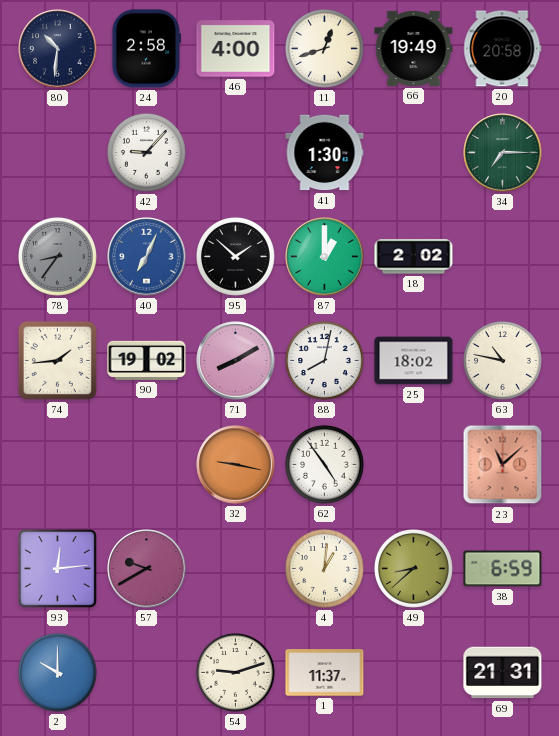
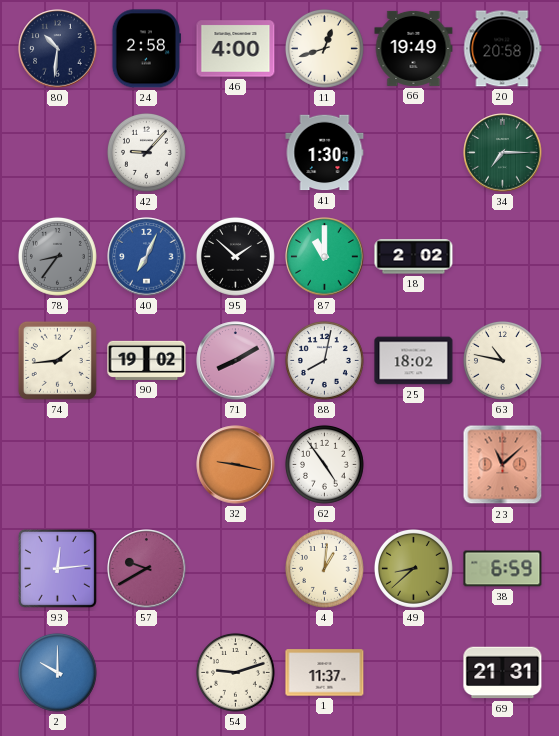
87: 1:00 -> 11:00
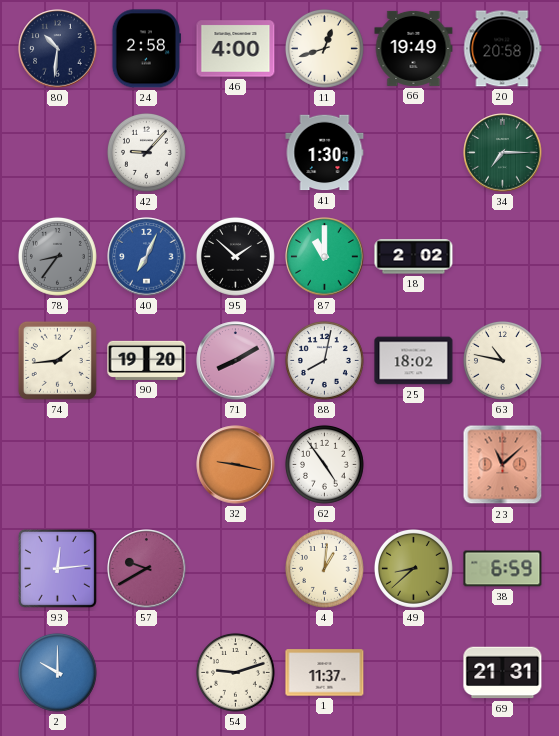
90: 19:02 -> 19:20
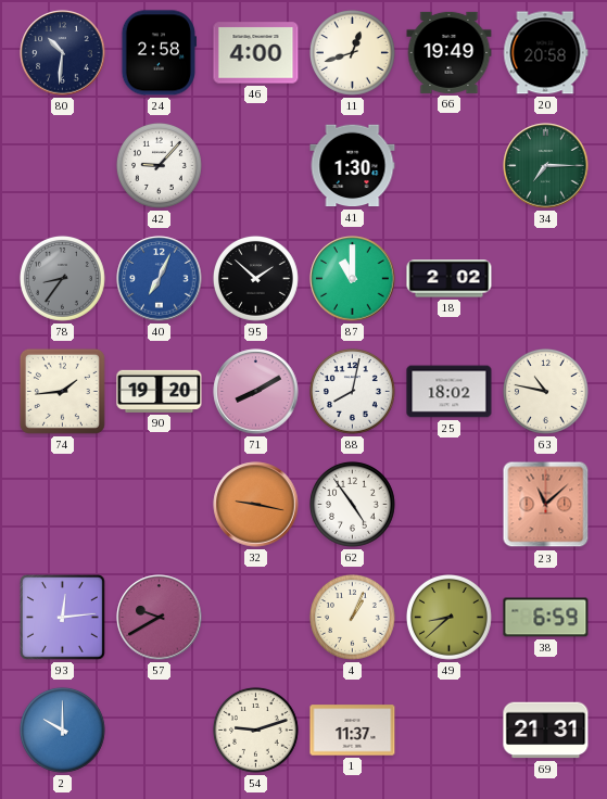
4: 1:01 -> 1:04
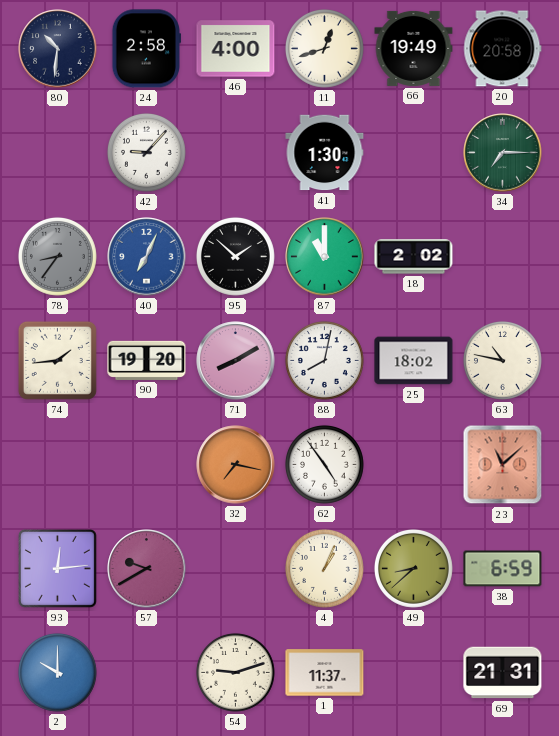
32: 9:17 -> 7:17
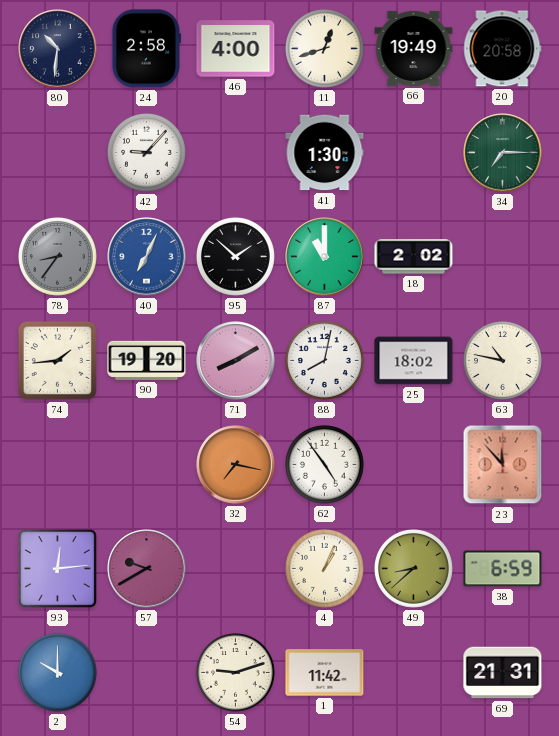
23: 11:08 -> 11:53
1: 11:37 -> 11:42
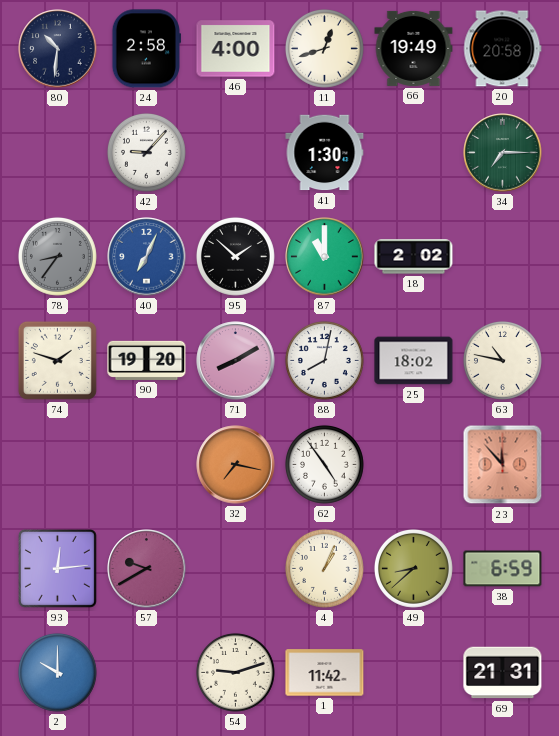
74: 1:44 -> 1:48
